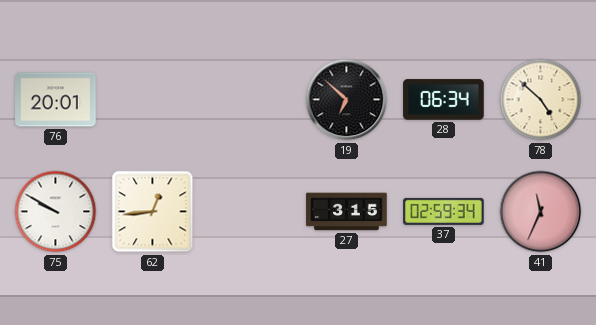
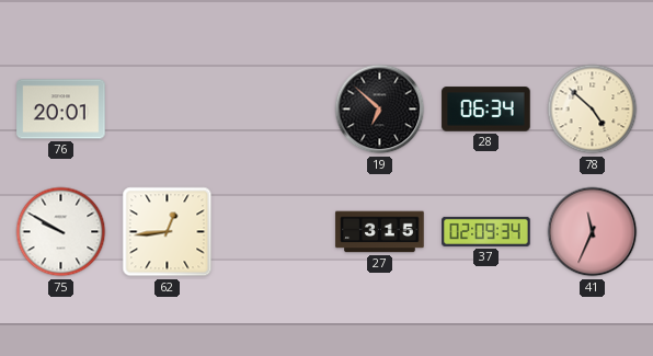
37: 02:59 -> 02:09
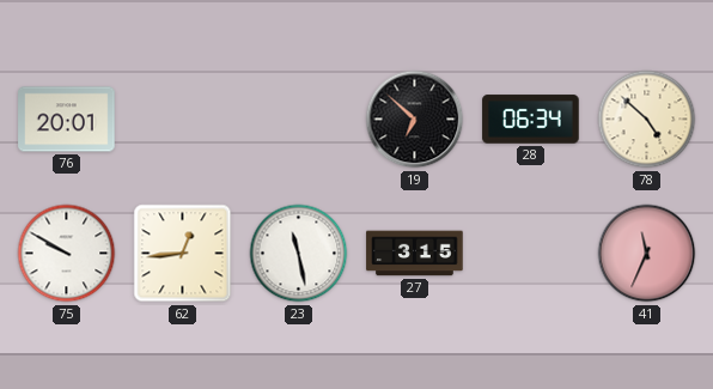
23: none -> 11:28
37: 02:09 -> none
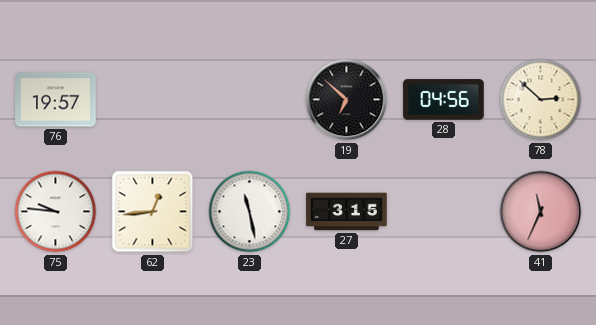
76: 20:01 -> 19:57
28: 06:34 -> 04:56
78: 4:52 -> 2:52
75: 9:50 -> 9:46
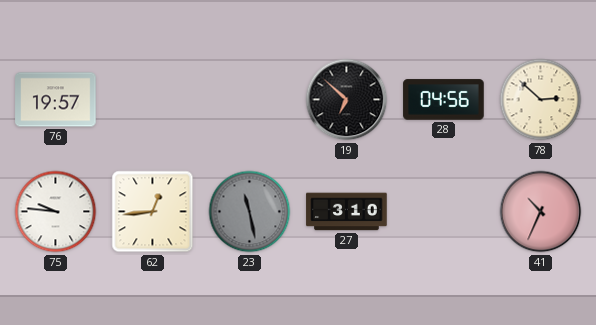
23 dial: white -> grey
27: 3:15 -> 3:10
41: 11:34 -> 10:34
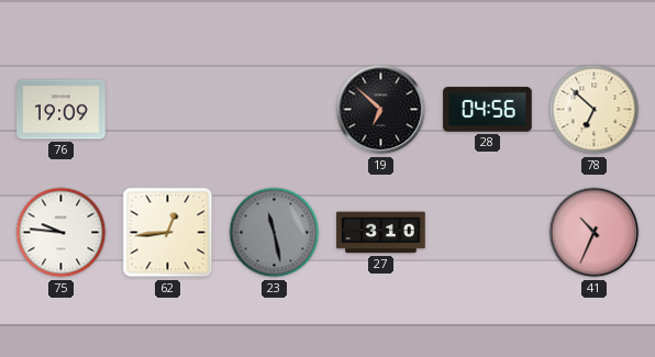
76: 19:57 -> 19:09
78: 2:52 -> 6:52
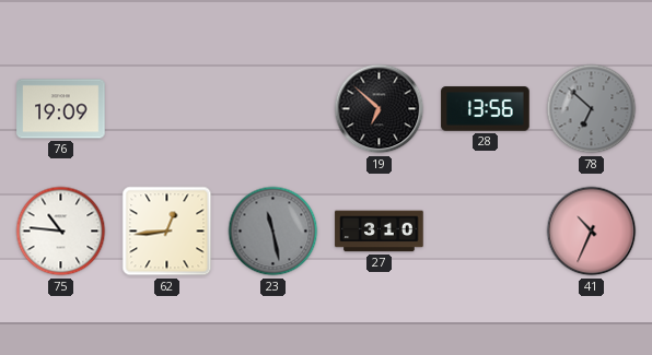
28: 04:56 -> 13:56
78 dial: cream -> grey
75: 9:46 -> 10:46
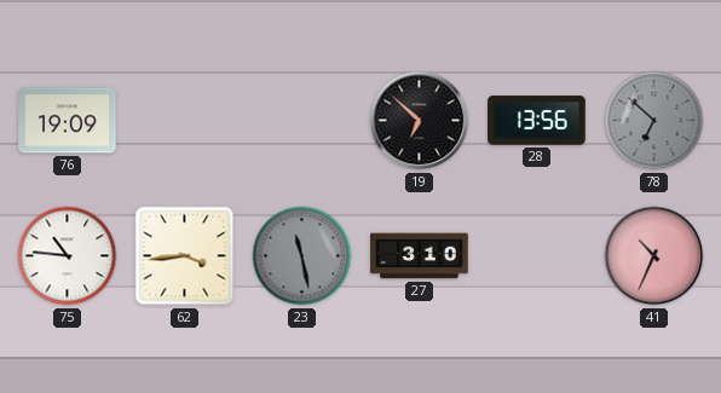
62: 12:44 -> 3:44
